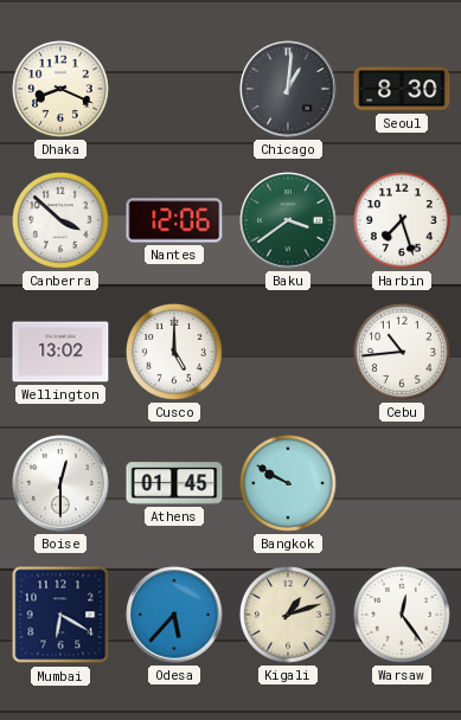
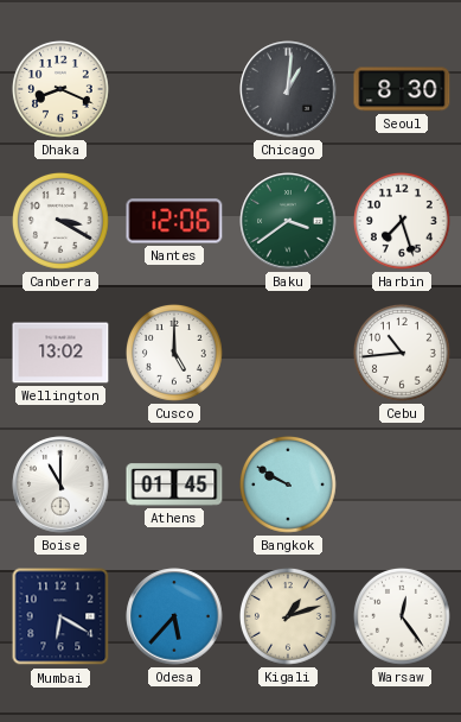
Canberra: 3:52 -> 3:20
Boise: 12:30 -> 11:00
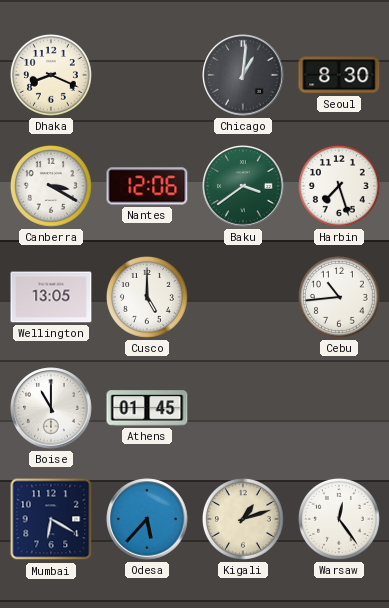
Wellington: 13:02 -> 13:05
Bangkok: 9:50 -> none
